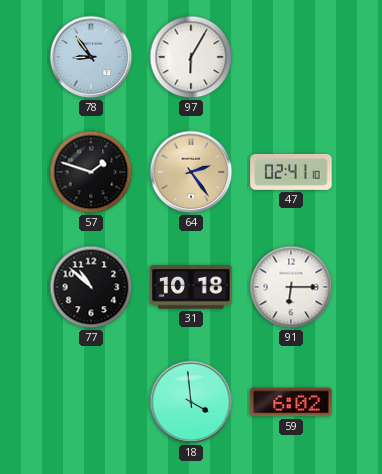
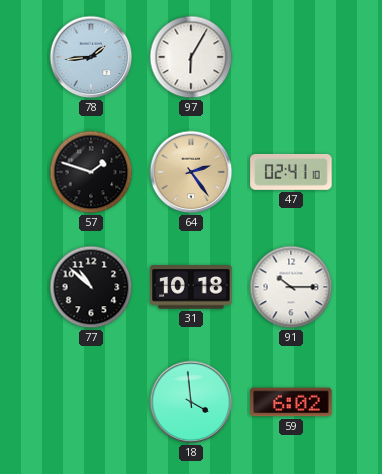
78: 8:54 -> 1:44
91: 6:15 -> 10:15
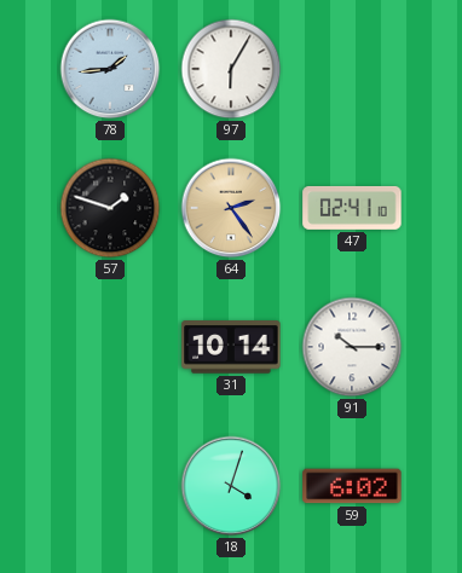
77: 10:52 -> none
31: 10:18 -> 10:14
18: 3:59 -> 4:03
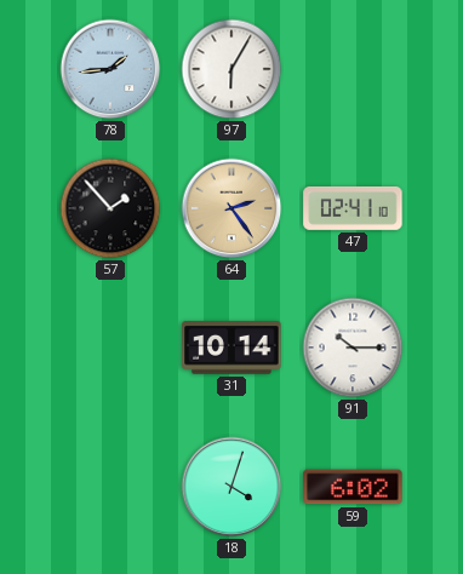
57: 1:48 -> 1:53
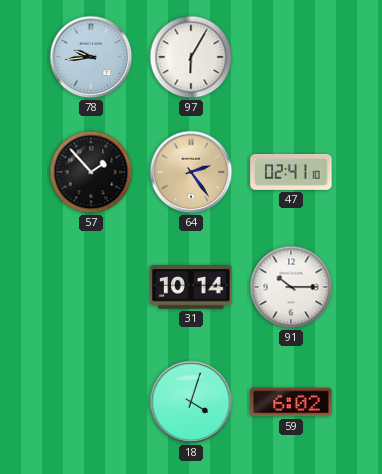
78: 1:44 -> 9:44
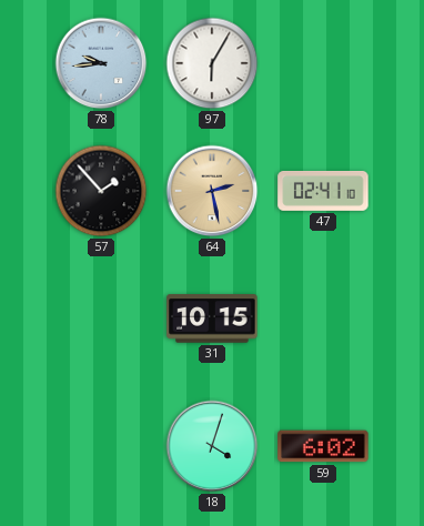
64: 2:24 -> 2:28
31: 10:14 -> 10:15
91: 10:15 -> none
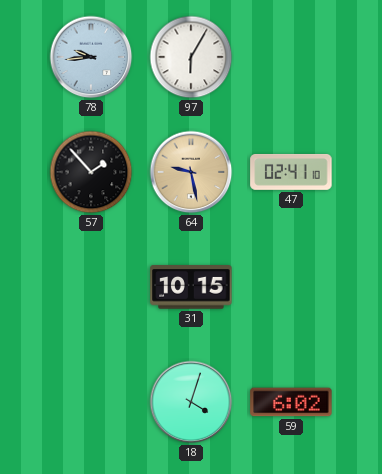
64: 2:28 -> 9:28
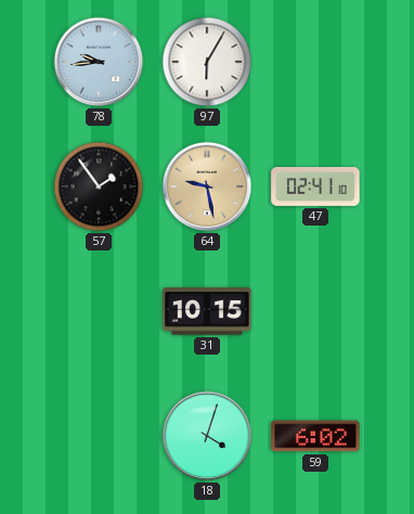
57: 1:53 -> 1:54
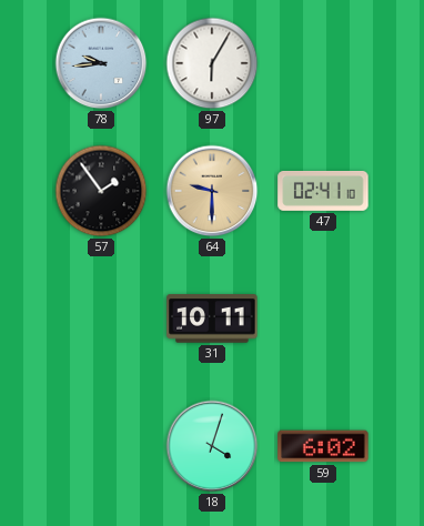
64: 9:28 -> 9:30
31: 10:15 -> 10:11
